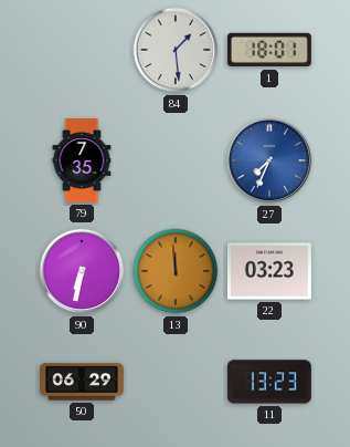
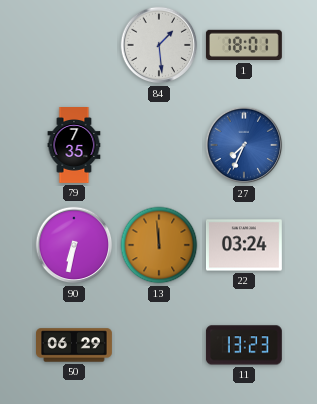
22: 03:23 -> 03:24
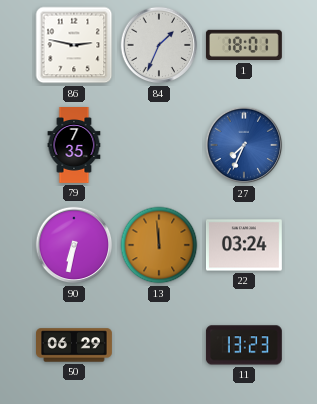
86: none -> 2:47
84: 1:29 -> 1:34
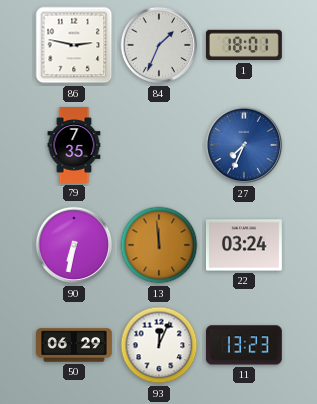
93: none -> 12:04
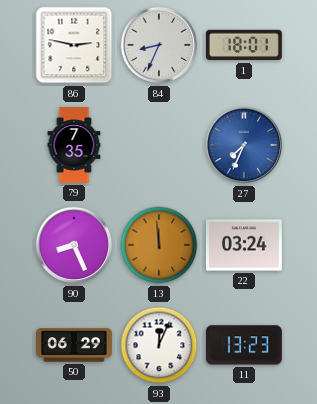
84: 1:34 -> 8:34
90: 6:32 -> 8:26
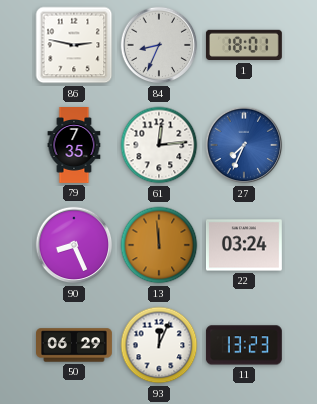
61: none -> 12:14
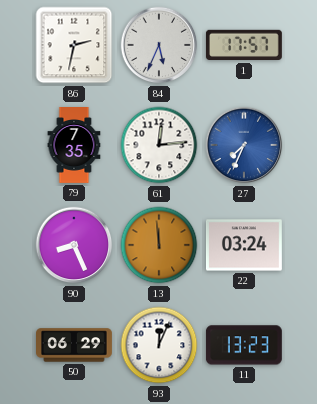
86: 2:47 -> 2:32
84: 8:34 -> 5:34
1: 18:01 -> 17:57
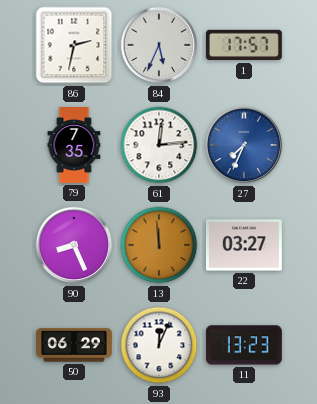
22: 03:24 -> 03:27
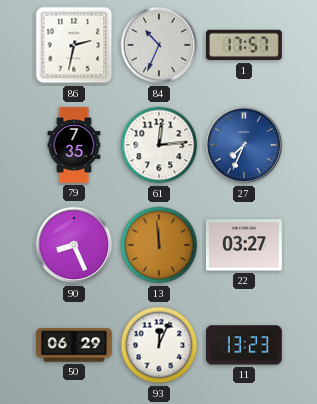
84: 5:34 -> 10:34
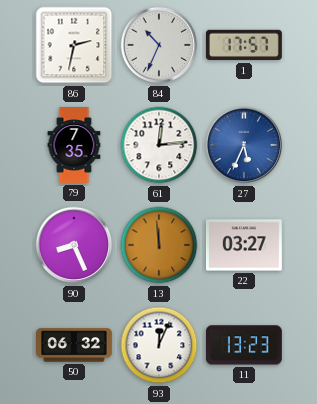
27: 7:34 -> 5:34
50: 06:29 -> 06:32
